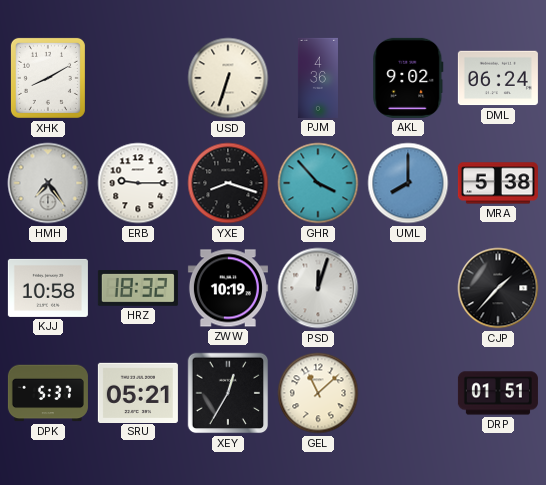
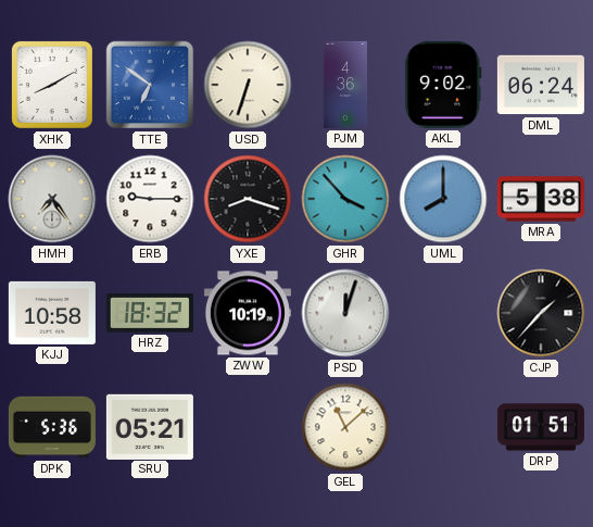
TTE: none -> 6:51
DPK: 5:37 -> 5:36
XEY: 12:35 -> none
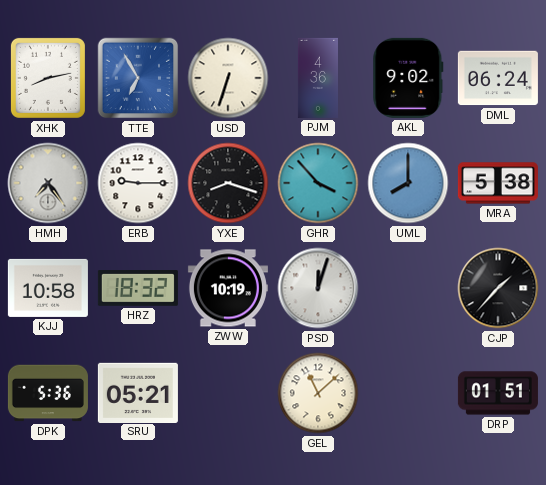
XHK: 8:10 -> 8:13
TTE: 6:51 -> 6:55
